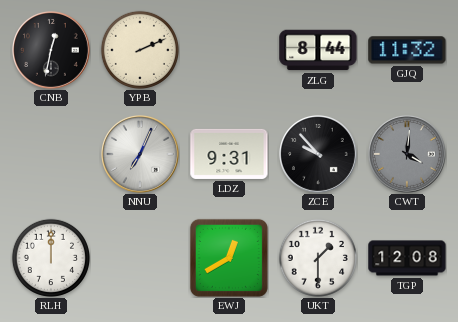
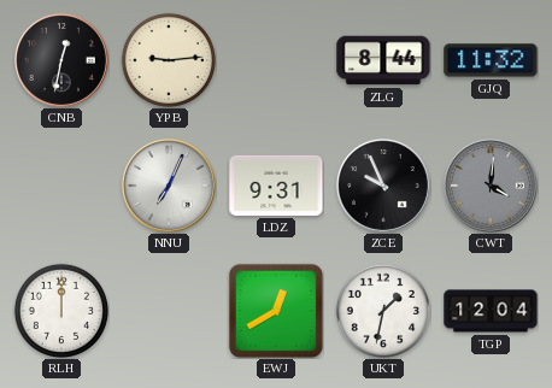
YPB: 2:11 -> 9:14
ZCE: 9:53 -> 9:56
UKT: 1:30 -> 1:32
TGP: 12:08 -> 12:04
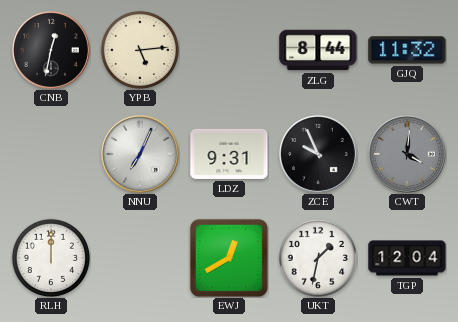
YPB: 9:14 -> 5:14
